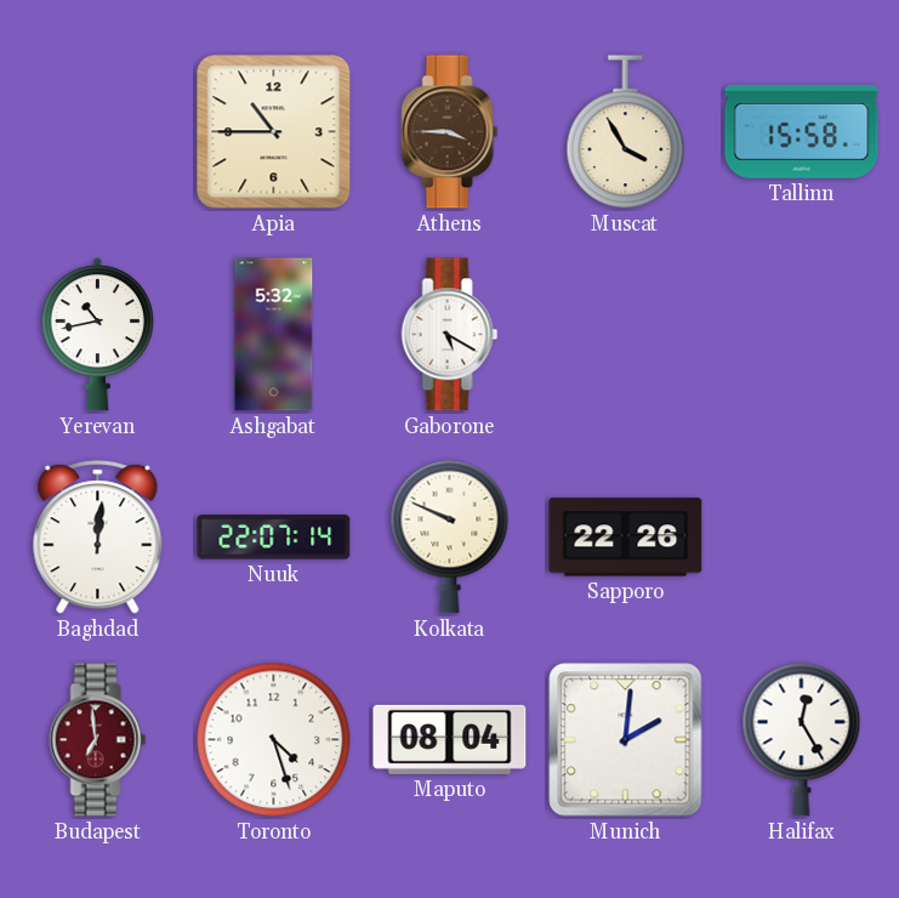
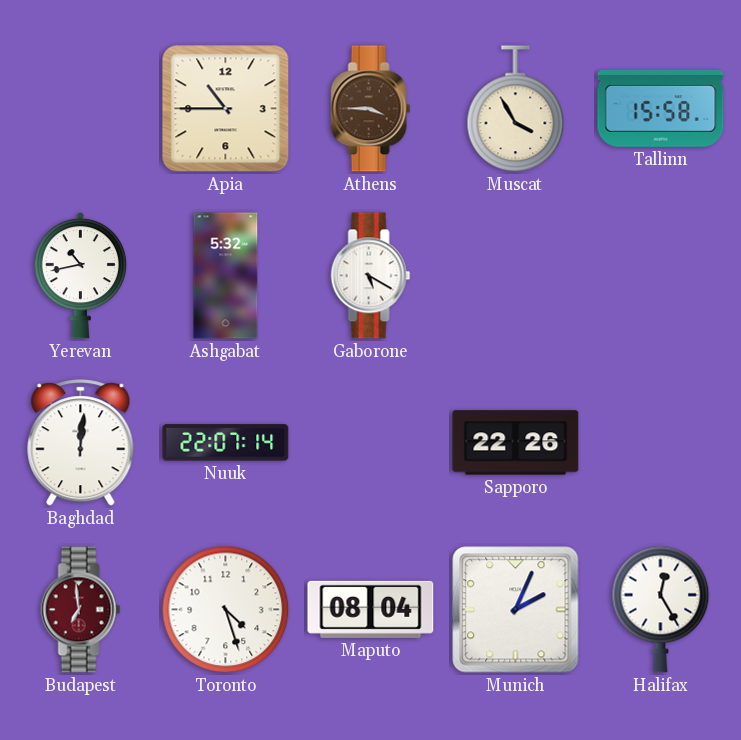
Kolkata: 9:49 -> none
Munich: 2:01 -> 2:04
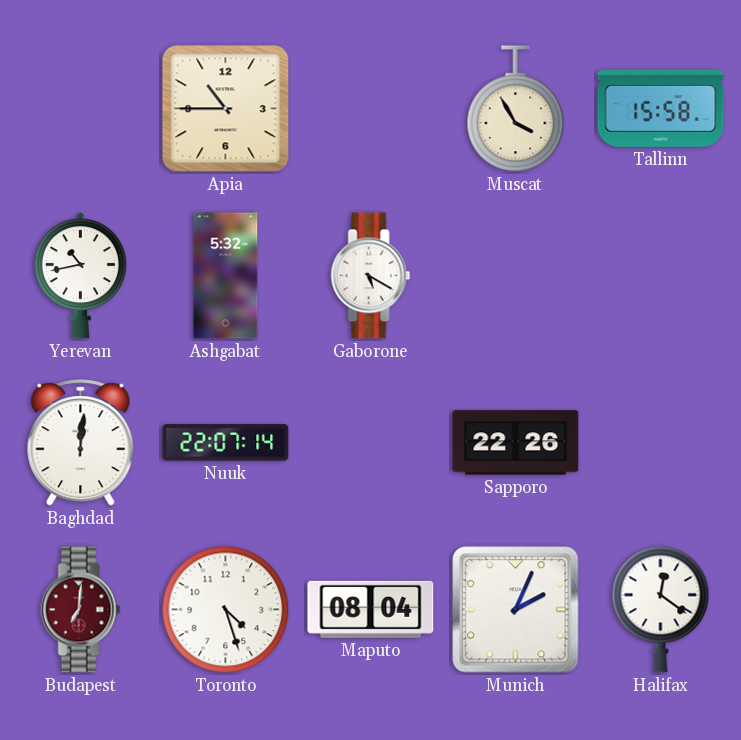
Athens: 3:45 -> none
Budapest: 6:59 -> 7:01
Halifax: 12:25 -> 12:21
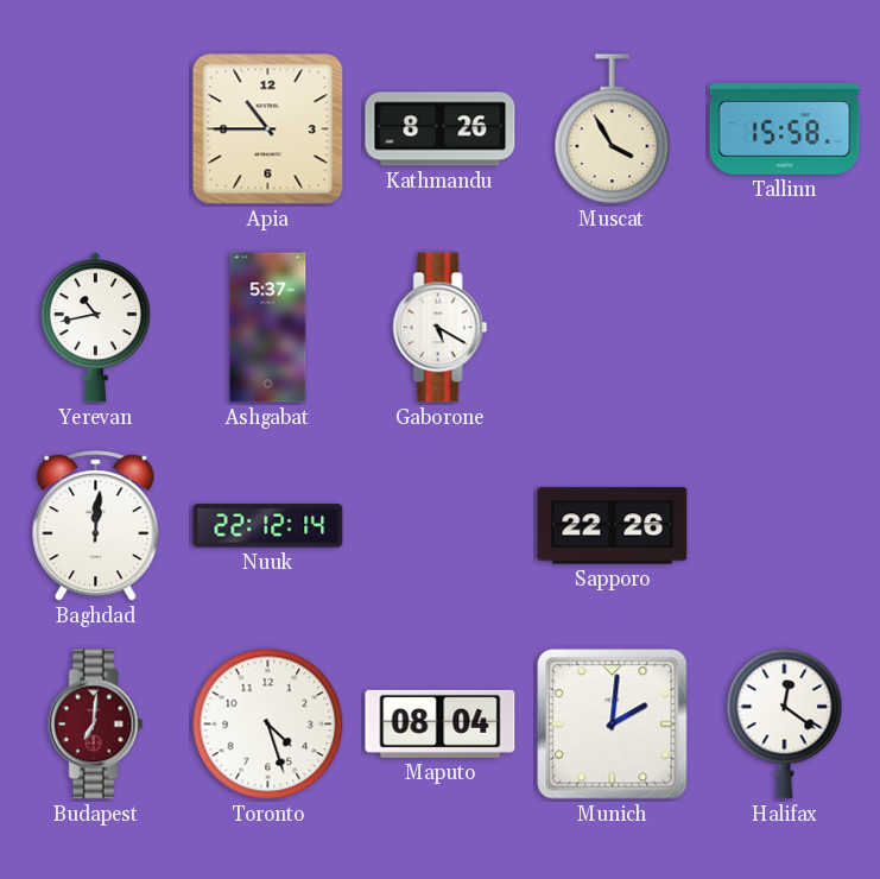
Kathmandu: none -> 8:26
Ashgabat: 5:32 -> 5:37
Nuuk: 22:07 -> 22:12
Munich: 2:04 -> 2:01
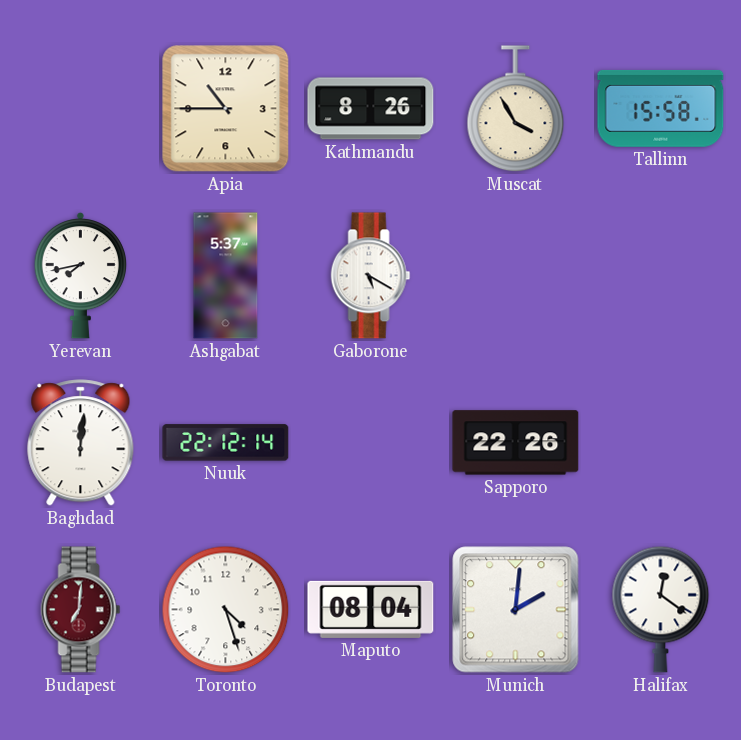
Yerevan: 10:43 -> 7:43
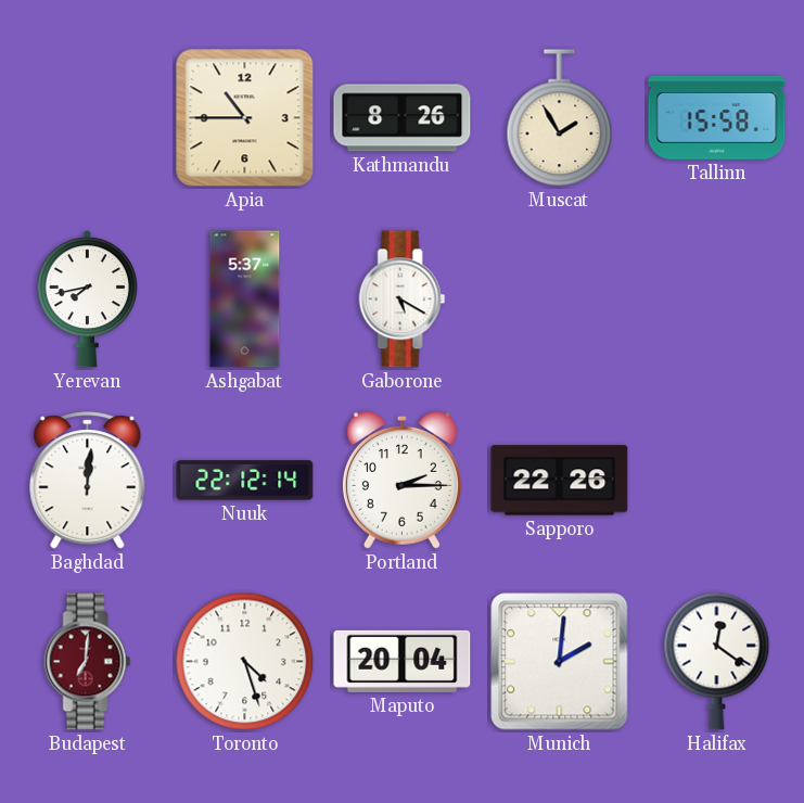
Muscat: 3:55 -> 1:55
Portland: none -> 2:15
Maputo: 08:04 -> 20:04
